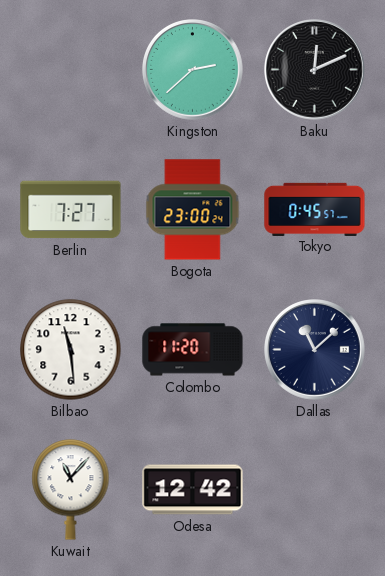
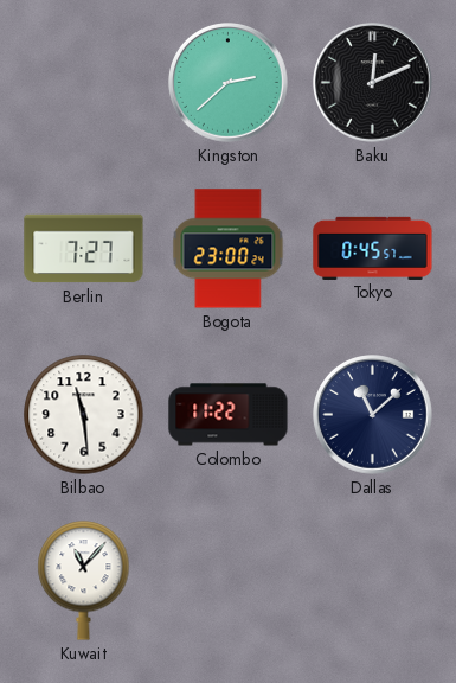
Colombo: 11:20 -> 11:22
Odesa: 12:42 -> none
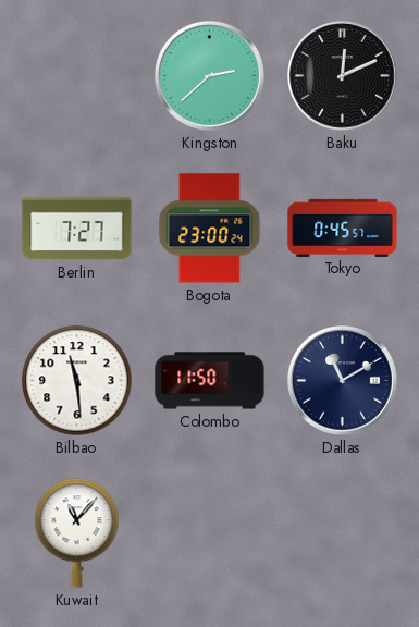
Colombo: 11:22 -> 11:50
Dallas: 11:08 -> 11:10
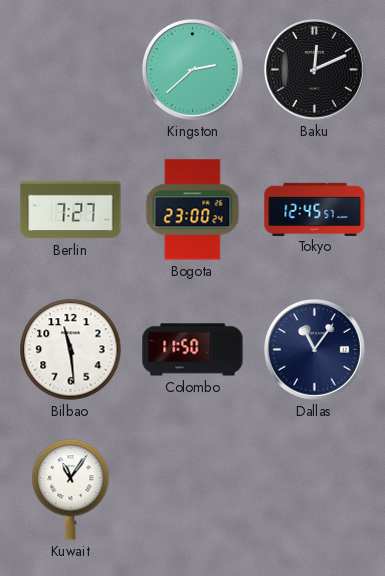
Tokyo: 0:45 -> 12:45
Dallas: 11:10 -> 11:06
Kuwait: 11:07 -> 11:06
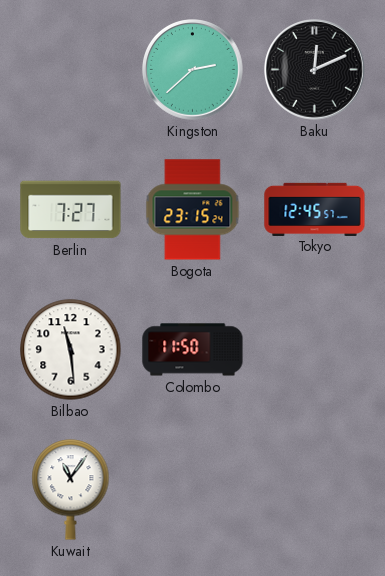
Bogota: 23:00 -> 23:15
Dallas: 11:06 -> none
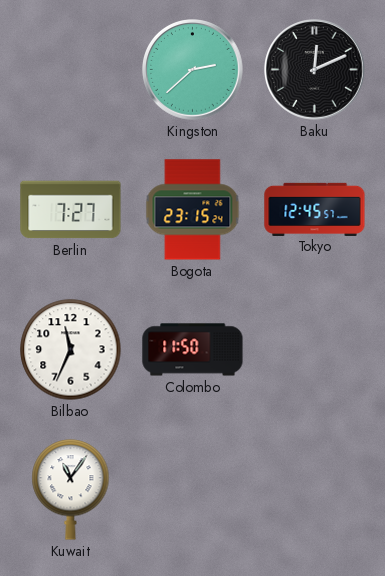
Bilbao: 11:29 -> 11:34
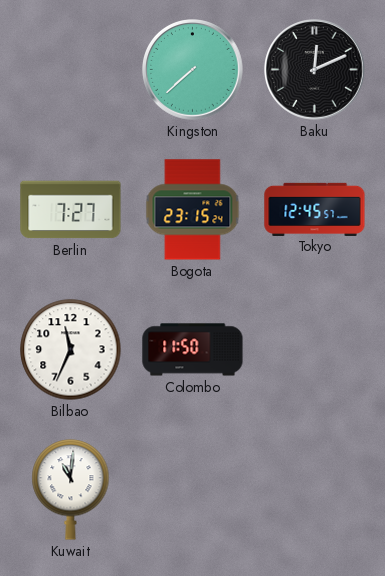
Kingston: 2:38 -> 7:38
Kuwait: 11:06 -> 11:01
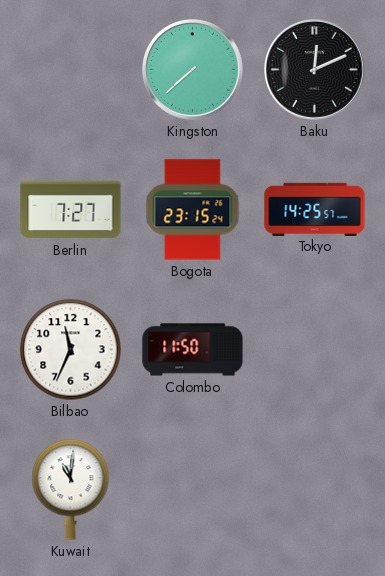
Tokyo: 12:45 -> 14:25
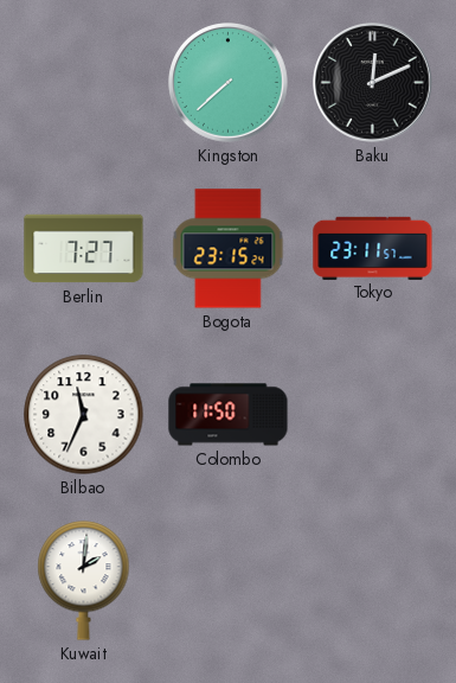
Tokyo: 14:25 -> 23:11
Kuwait: 11:01 -> 2:01
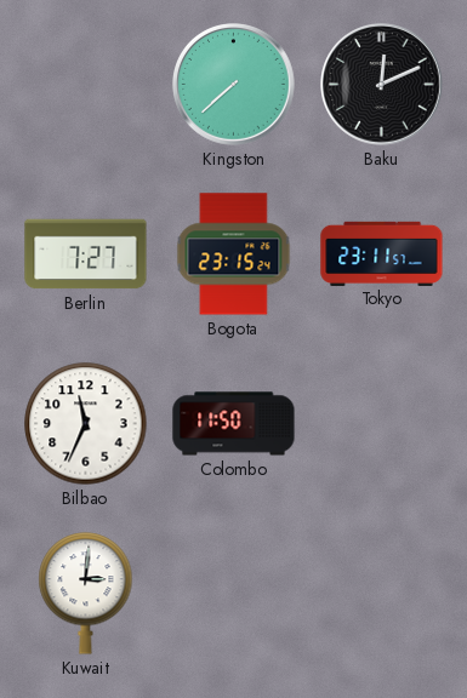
Kuwait: 2:01 -> 3:01
